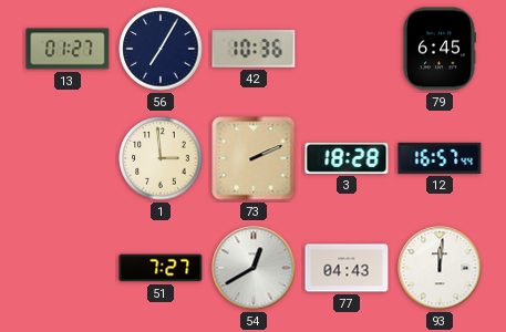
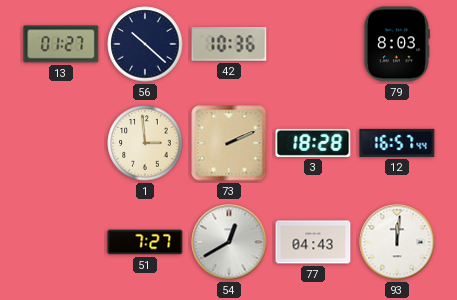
56: 7:05 -> 10:22
79: 6:45 -> 8:03
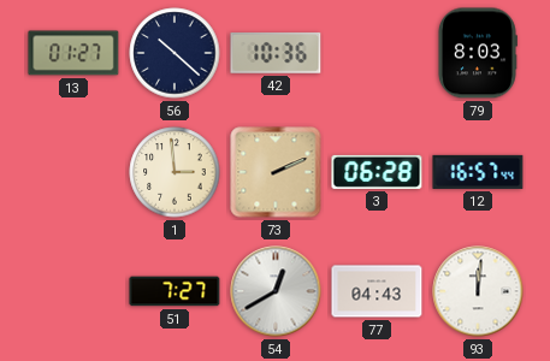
3: 18:28 -> 06:28
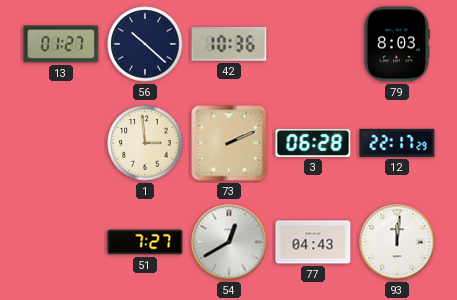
12: 16:57 -> 22:17
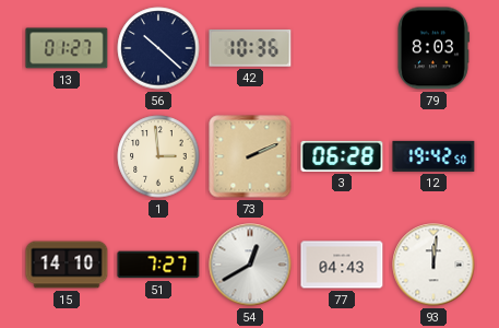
12: 22:17 -> 19:42
15: none -> 14:10
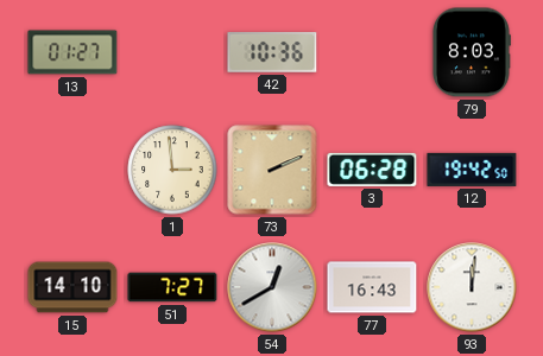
56: 10:22 -> none
77: 04:43 -> 16:43
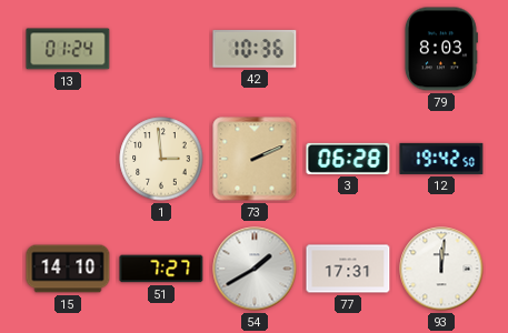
13: 01:27 -> 01:24
54: 12:40 -> 1:40
77: 16:43 -> 17:31
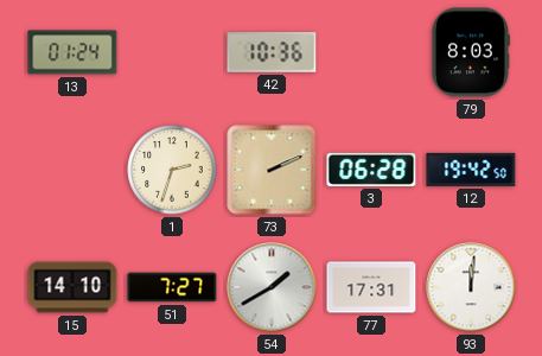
1: 2:59 -> 2:33
